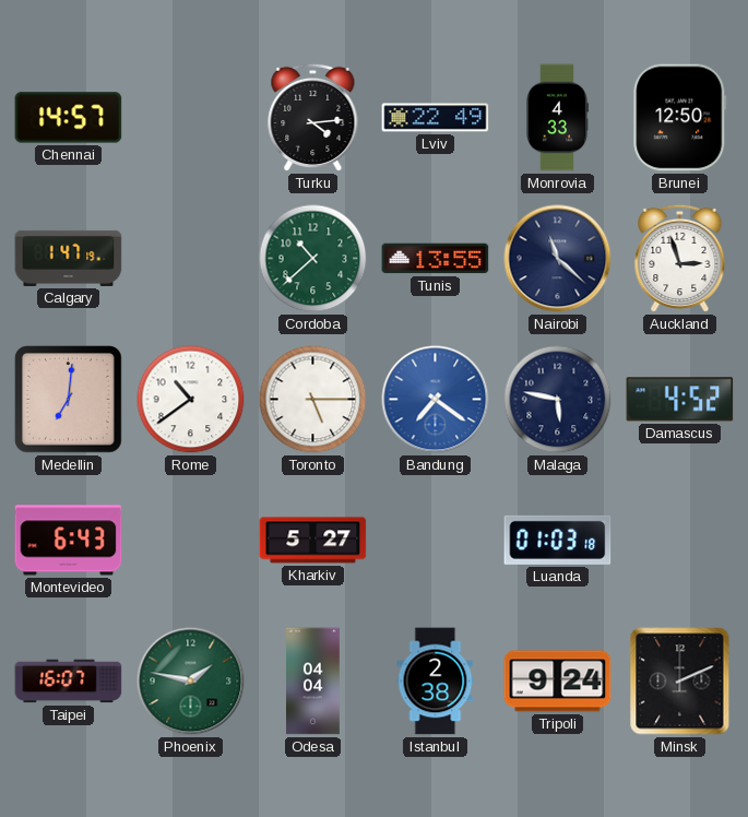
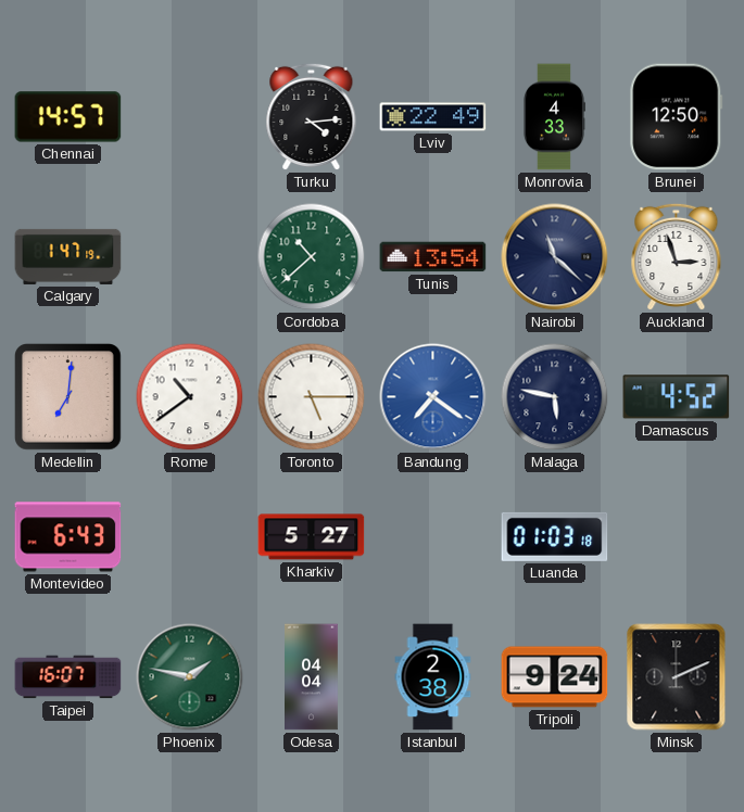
Tunis: 13:55 -> 13:54
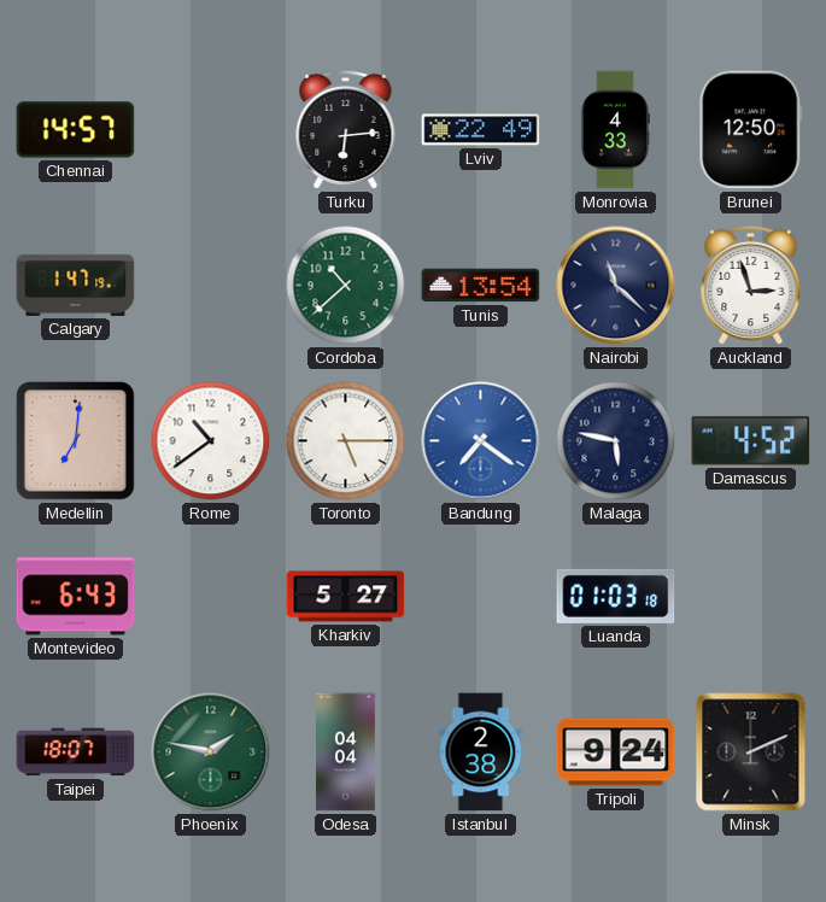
Turku: 4:14 -> 6:14
Taipei: 16:07 -> 18:07
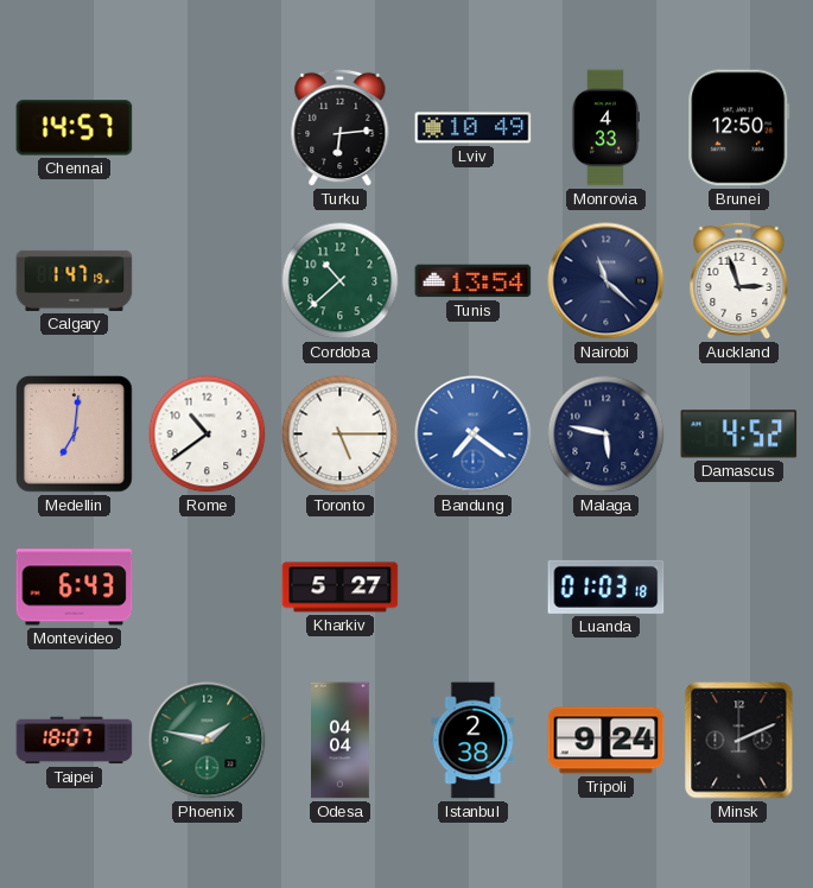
Lviv: 22:49 -> 10:49
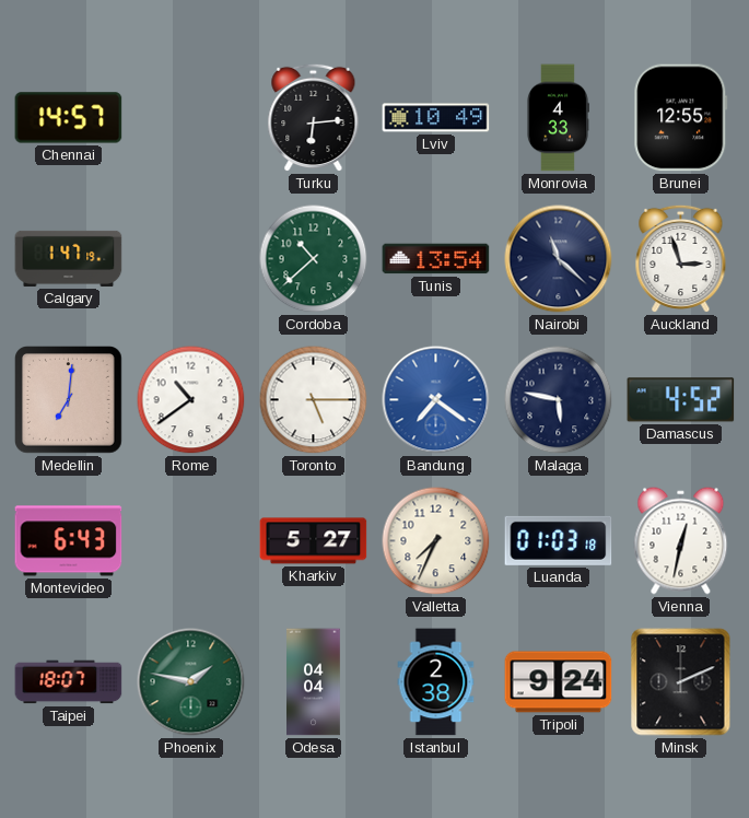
Brunei: 12:50 -> 12:55
Valletta: none -> 7:34
Vienna: none -> 12:32
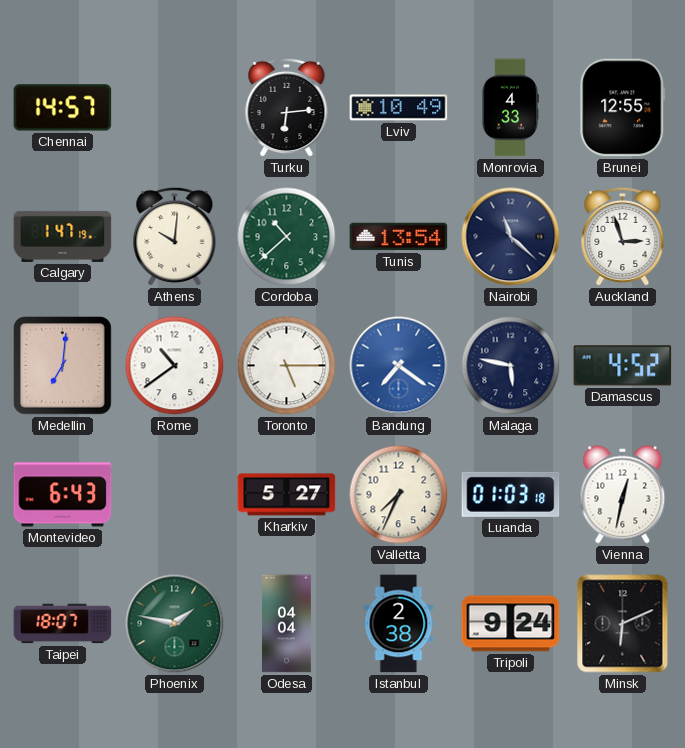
Athens: none -> 10:01
Minsk: 2:11 -> 6:11
